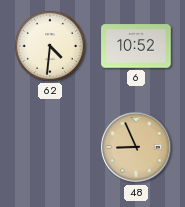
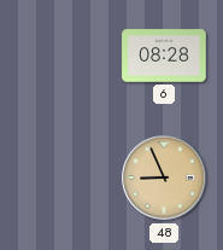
62: 4:31 -> none
6: 10:52 -> 08:28
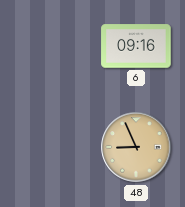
6: 08:28 -> 09:16
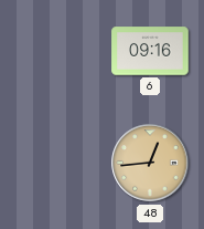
48: 8:56 -> 12:44
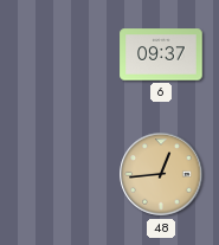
6: 09:16 -> 09:37
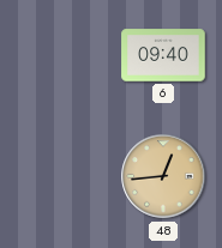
6: 09:37 -> 09:40
